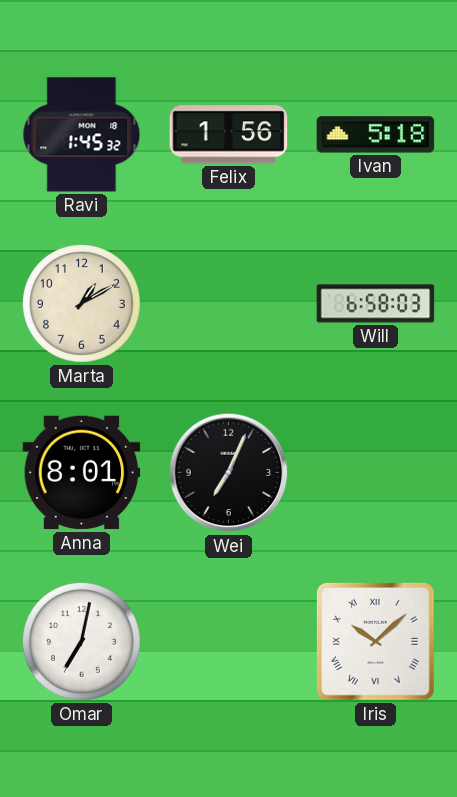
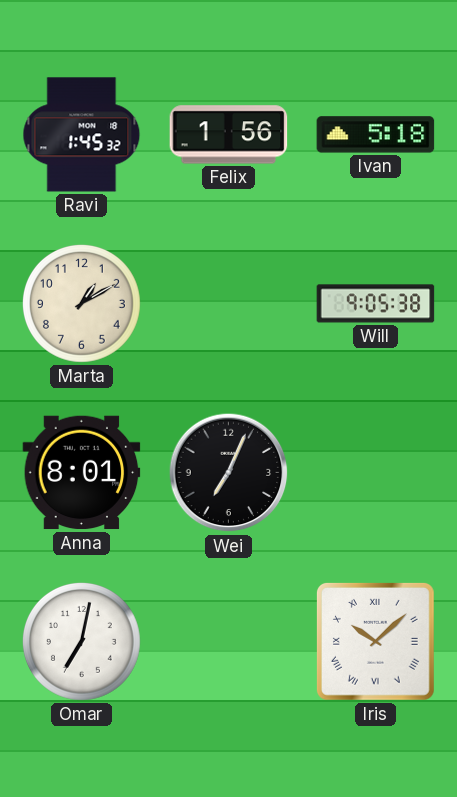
Will: 6:58 -> 9:05
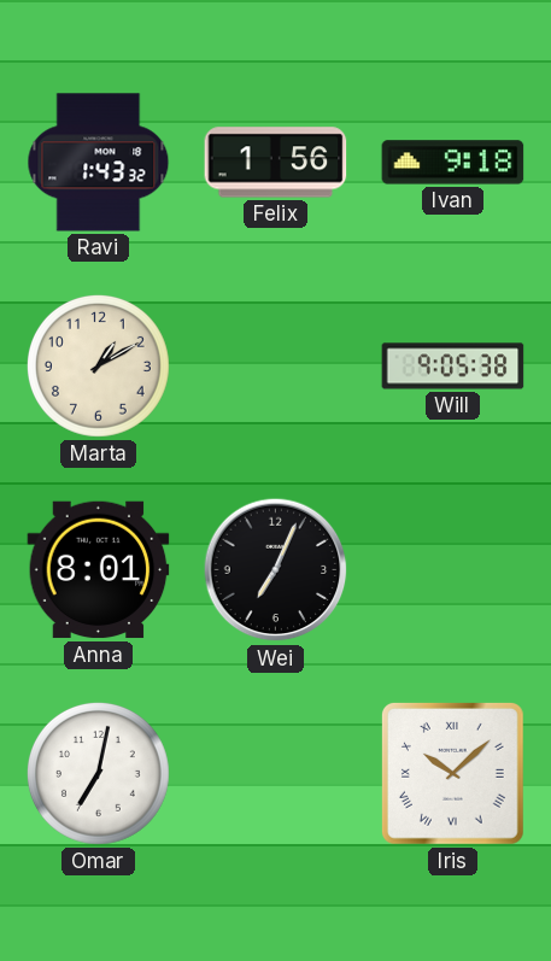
Ravi: 1:45 -> 1:43
Ivan: 5:18 -> 9:18
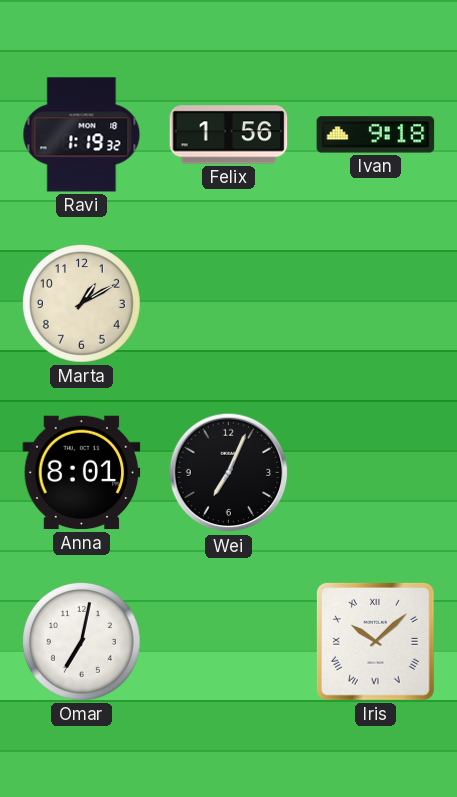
Ravi: 1:43 -> 1:19
Will: 9:05 -> none
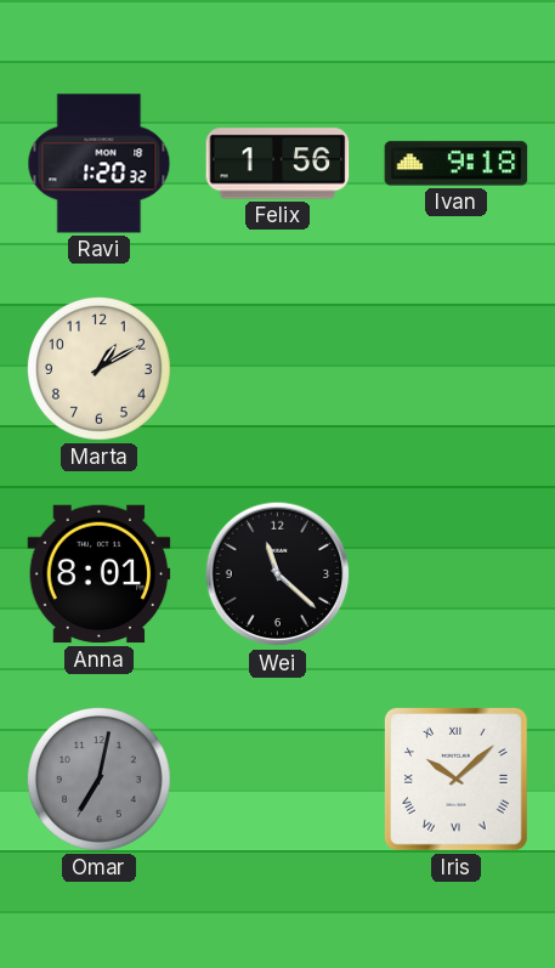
Ravi: 1:19 -> 1:20
Wei: 7:04 -> 11:22
Omar dial: white -> grey
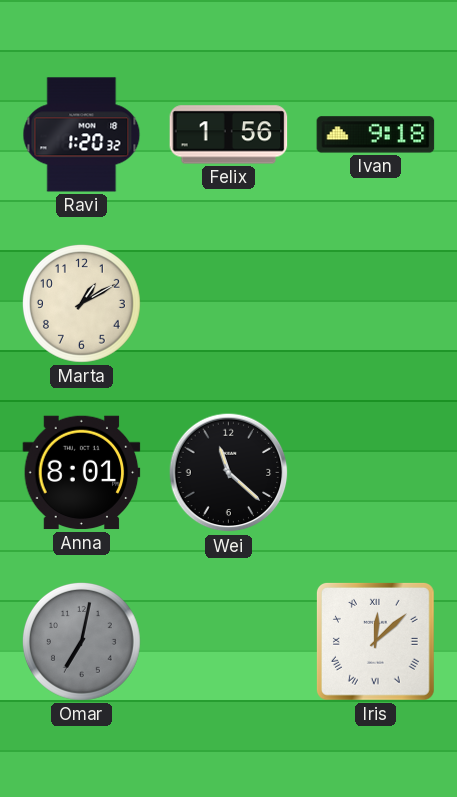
Iris: 10:08 -> 12:08
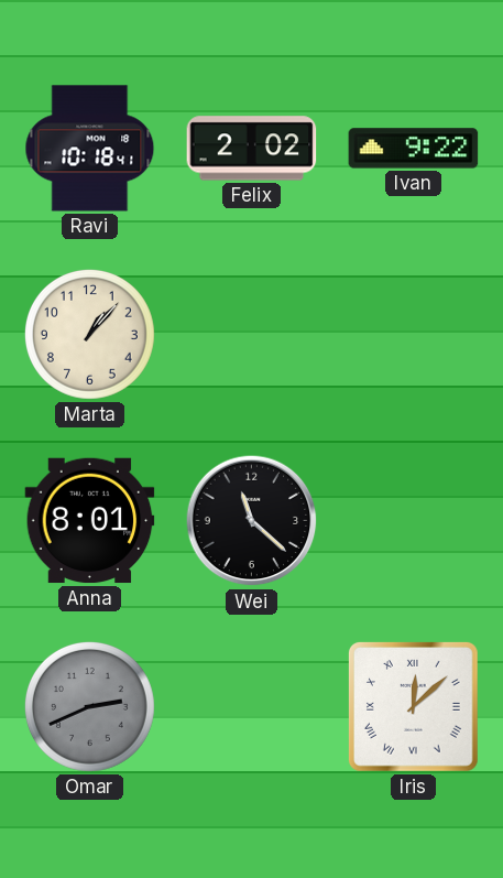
Ravi: 1:20 -> 10:18
Felix: 1:56 -> 2:02
Ivan: 9:18 -> 9:22
Marta: 1:10 -> 1:07
Omar: 7:02 -> 2:41
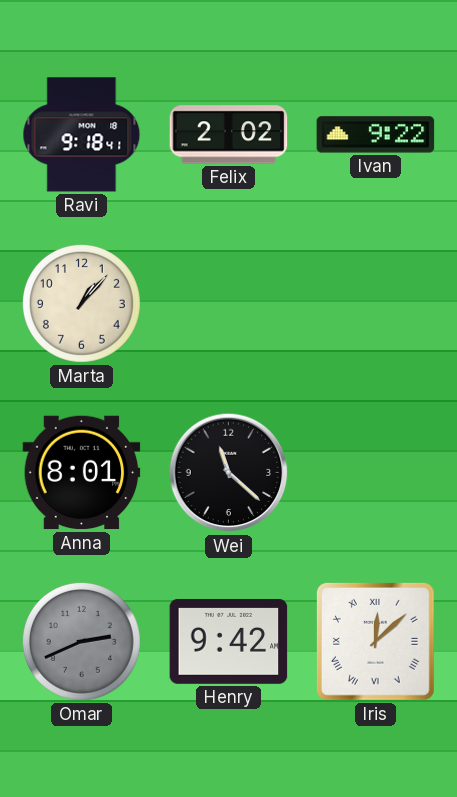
Ravi: 10:18 -> 9:18
Henry: none -> 9:42
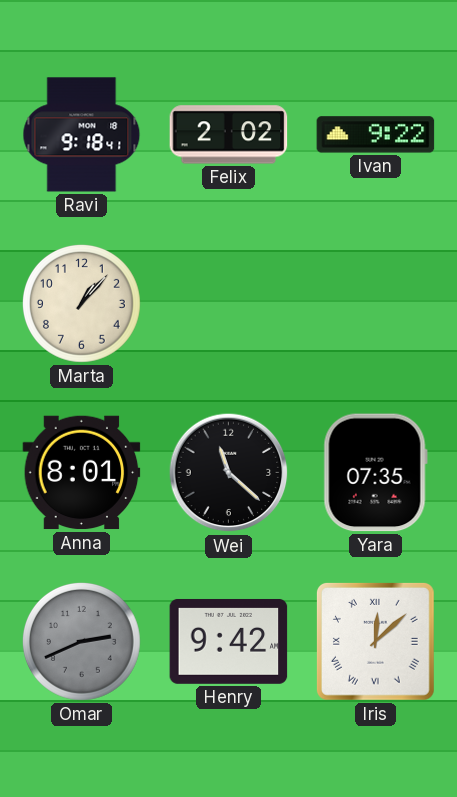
Yara: none -> 07:35
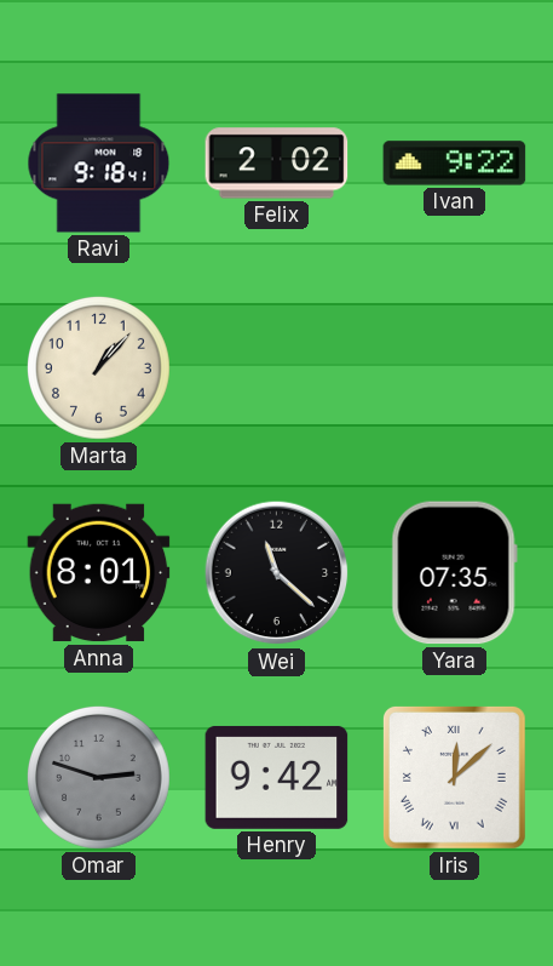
Omar: 2:41 -> 2:48
